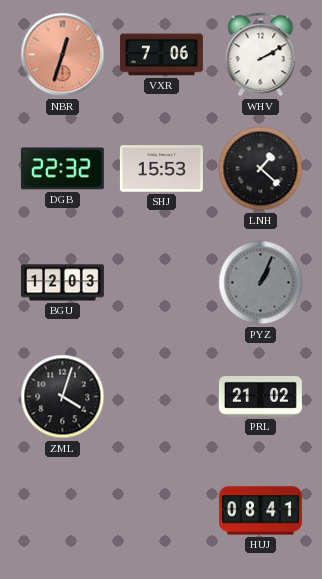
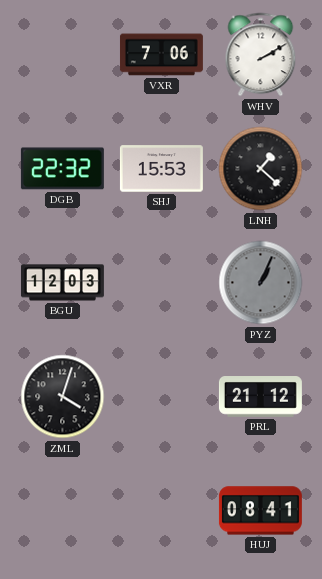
NBR: 12:33 -> none
PRL: 21:02 -> 21:12
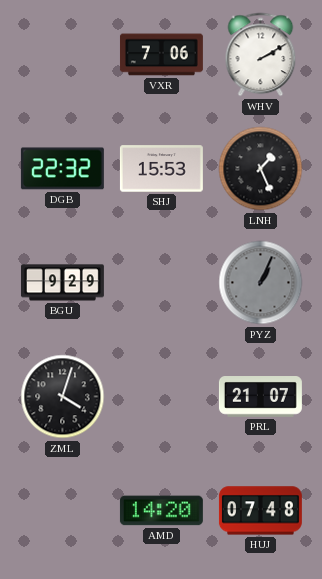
LNH: 1:22 -> 1:26
BGU: 12:03 -> 9:29
PRL: 21:12 -> 21:07
AMD: none -> 14:20
HUJ: 08:41 -> 07:48
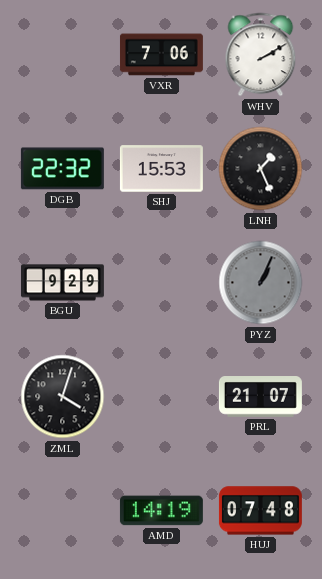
AMD: 14:20 -> 14:19
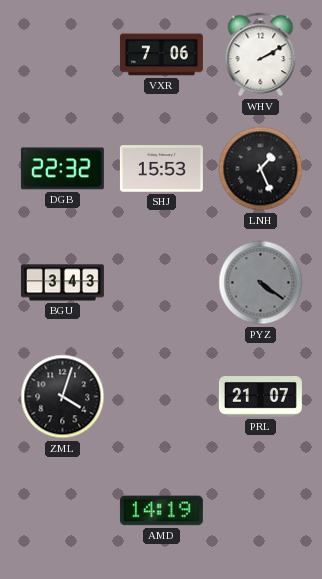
BGU: 9:29 -> 3:43
PYZ: 1:04 -> 4:21
HUJ: 07:48 -> none
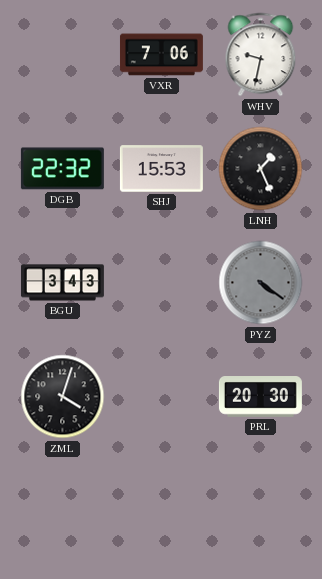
WHV: 2:10 -> 9:32
PRL: 21:07 -> 20:30
AMD: 14:19 -> none
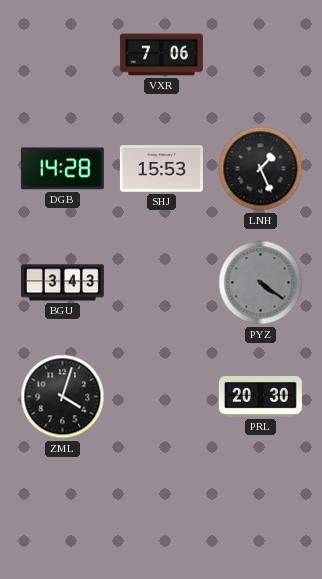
WHV: 9:32 -> none
DGB: 22:32 -> 14:28
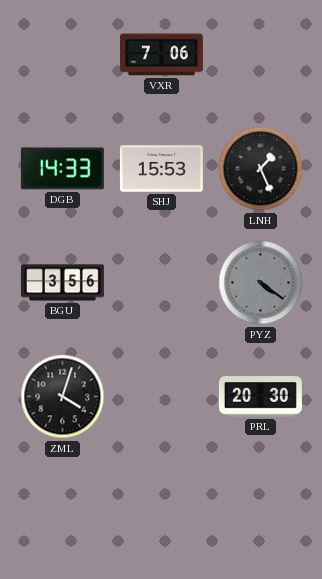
DGB: 14:28 -> 14:33
BGU: 3:43 -> 3:56
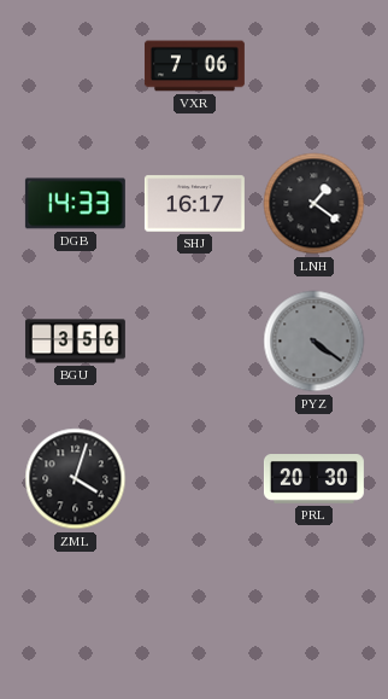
SHJ: 15:53 -> 16:17
LNH: 1:26 -> 1:21
